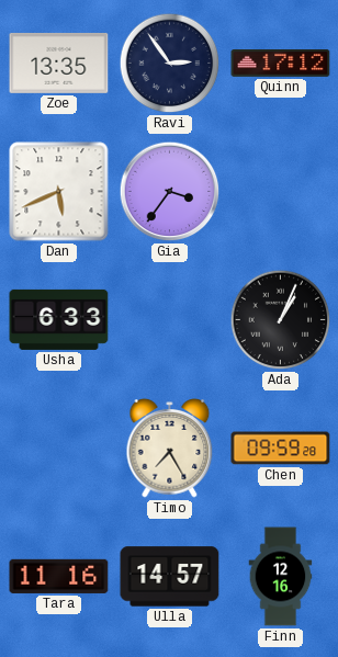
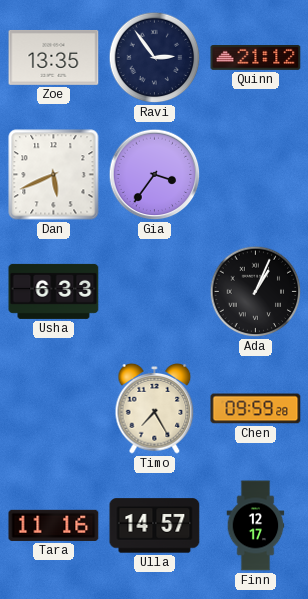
Quinn: 17:12 -> 21:12
Finn: 12:16 -> 12:17
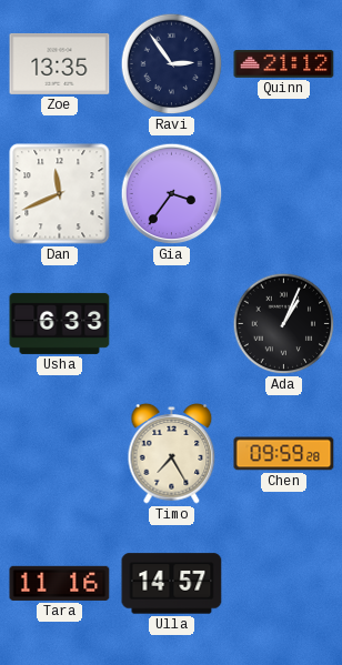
Dan: 5:41 -> 11:41
Finn: 12:17 -> none
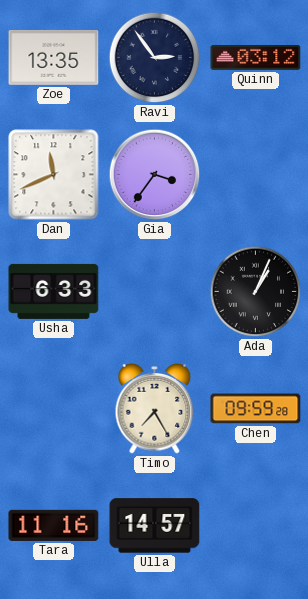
Quinn: 21:12 -> 03:12
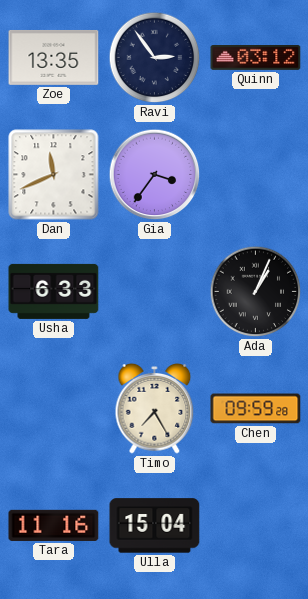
Ulla: 14:57 -> 15:04
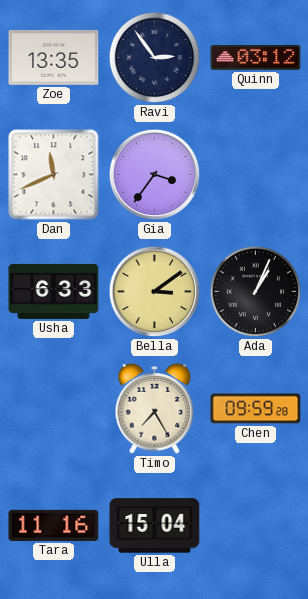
Bella: none -> 3:09
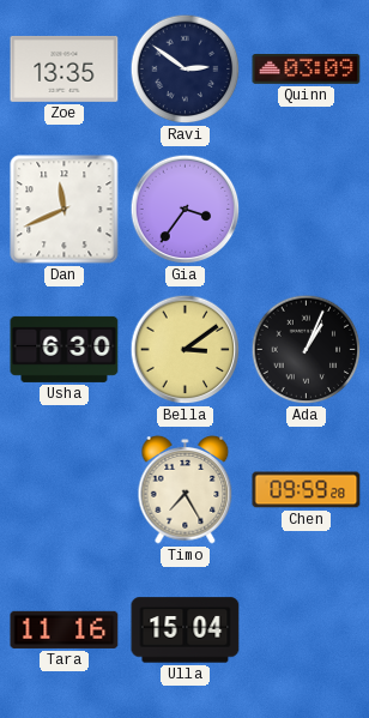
Ravi: 2:54 -> 2:51
Quinn: 03:12 -> 03:09
Usha: 6:33 -> 6:30
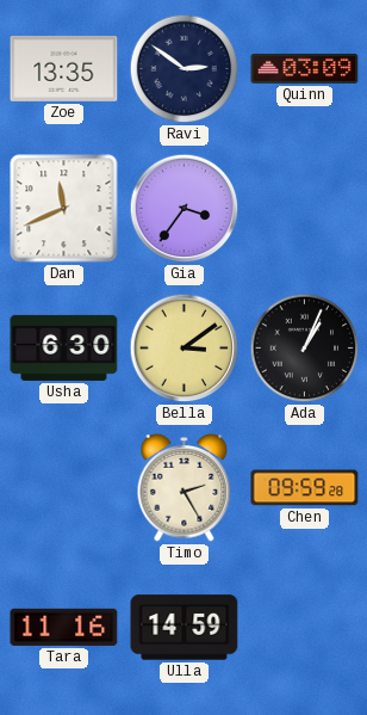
Timo: 7:25 -> 2:25
Ulla: 15:04 -> 14:59
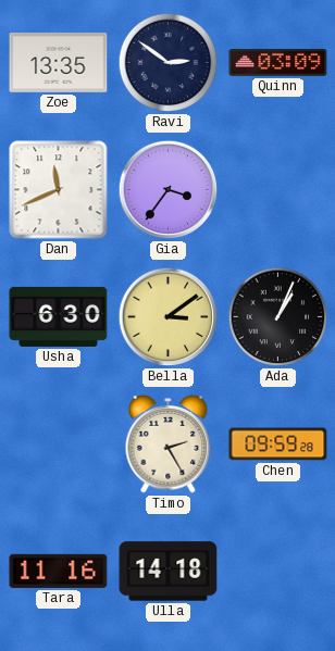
Ulla: 14:59 -> 14:18
